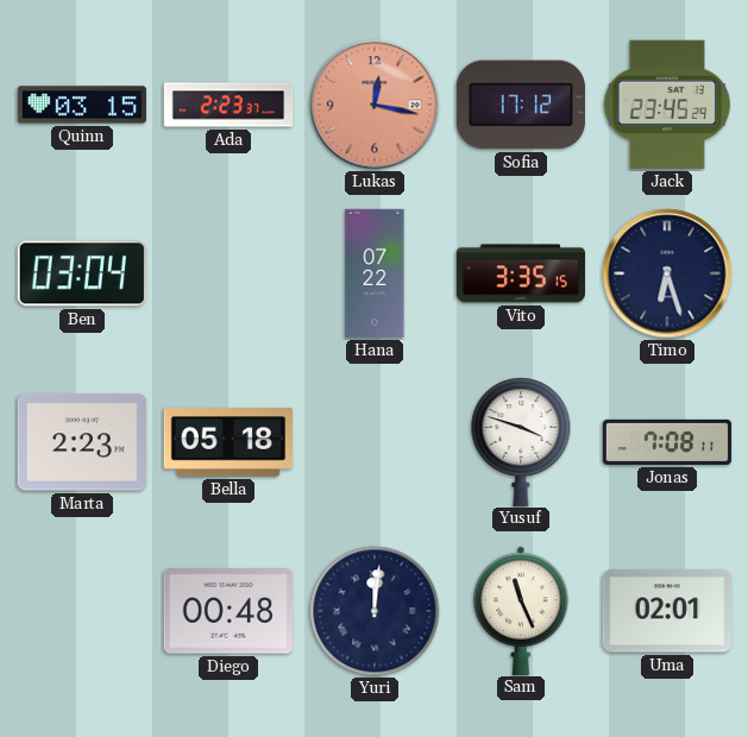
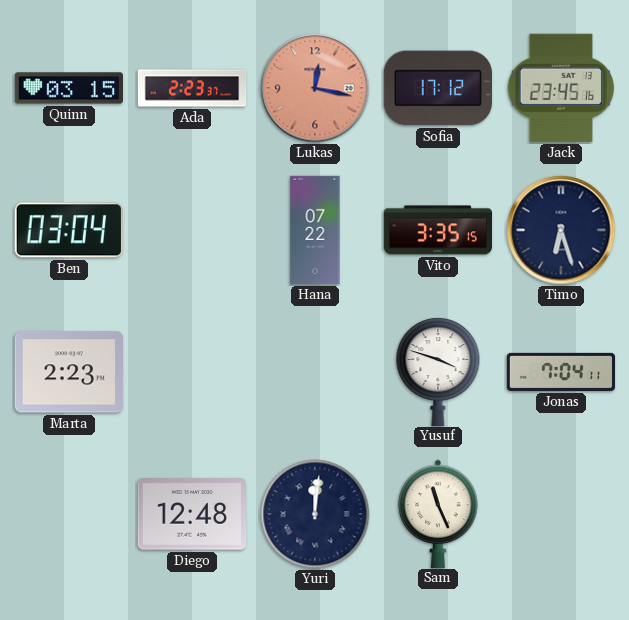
Jack: 23:45:29 -> 23:45:16
Bella: 05:18 -> none
Jonas: 7:08 -> 7:04
Diego: 00:48 -> 12:48
Uma: 02:01 -> none
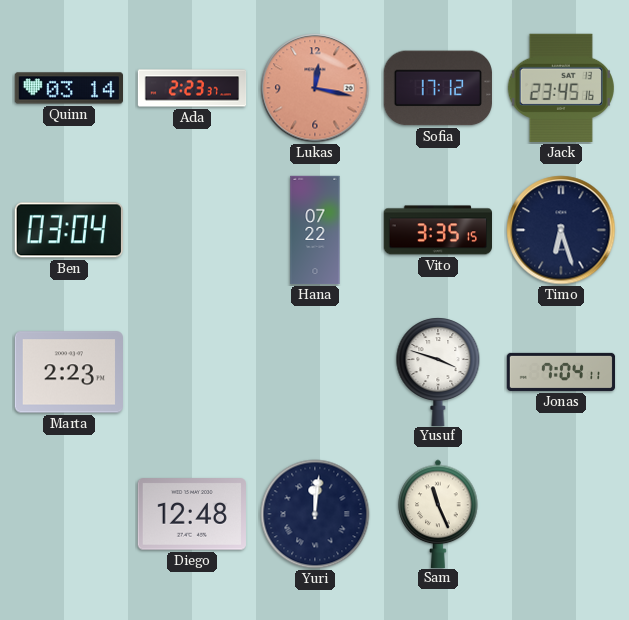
Quinn: 03:15 -> 03:14
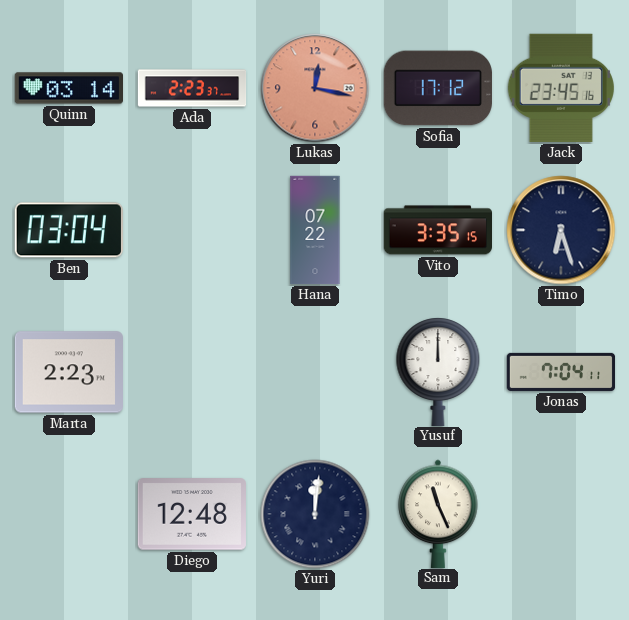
Yusuf: 3:48 -> 12:00
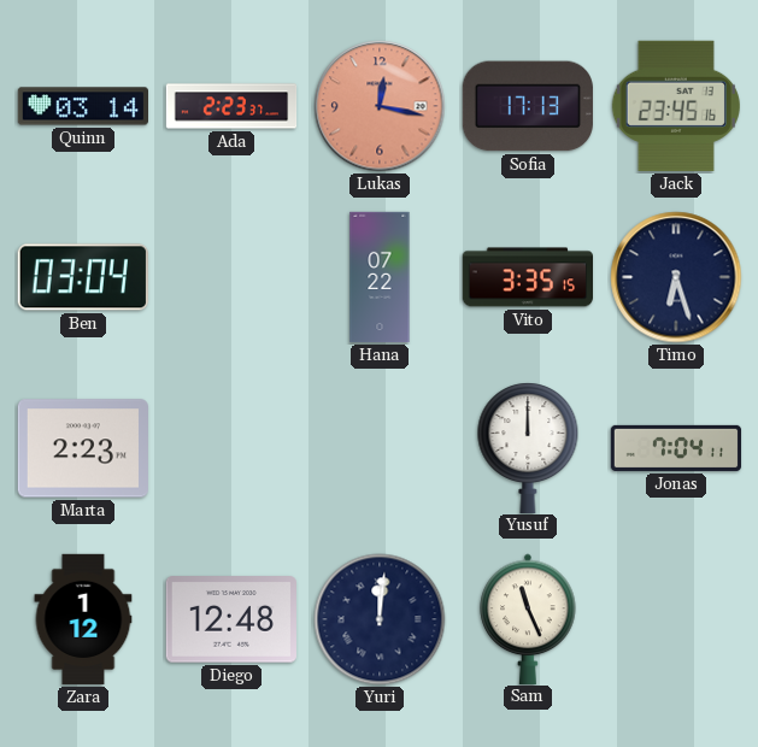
Sofia: 17:12 -> 17:13
Zara: none -> 1:12
